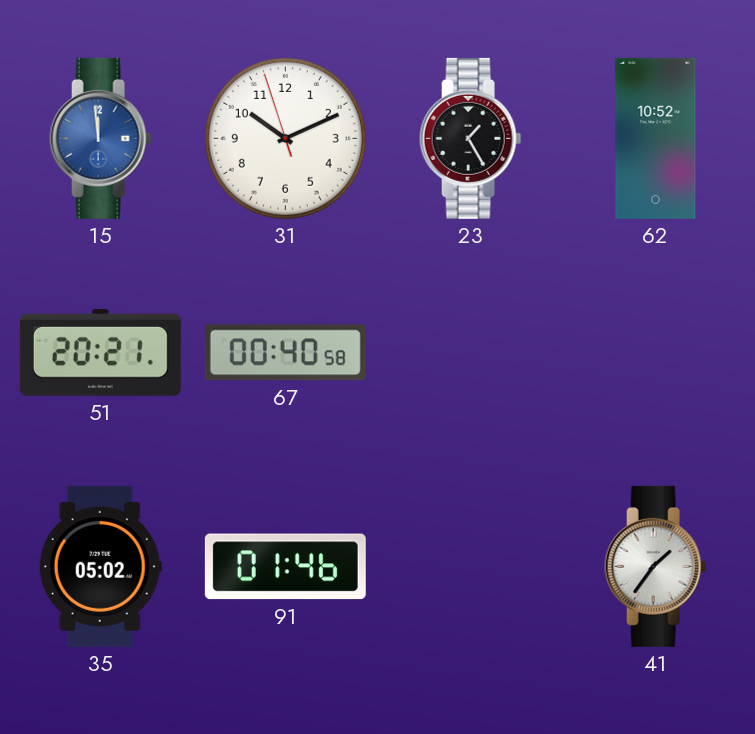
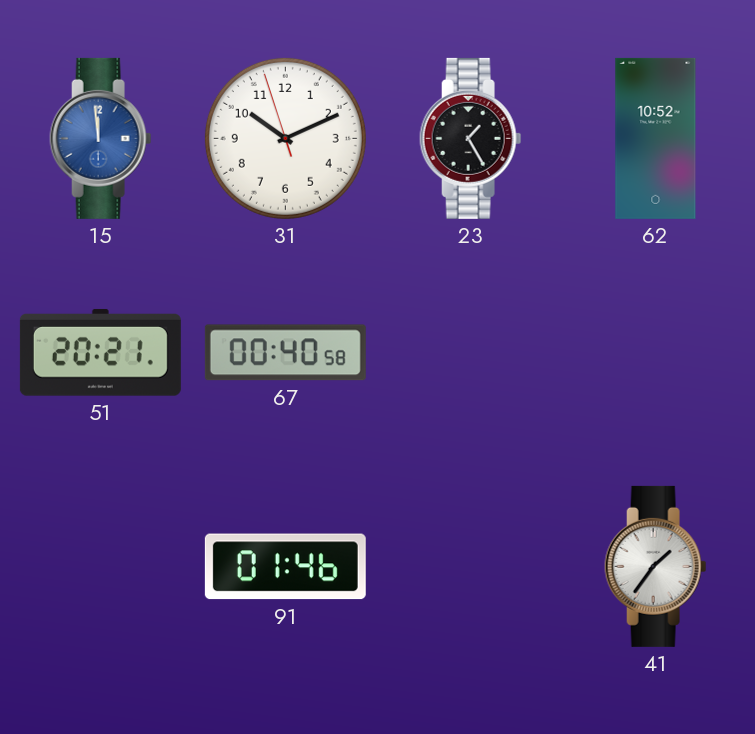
35: 05:02 -> none
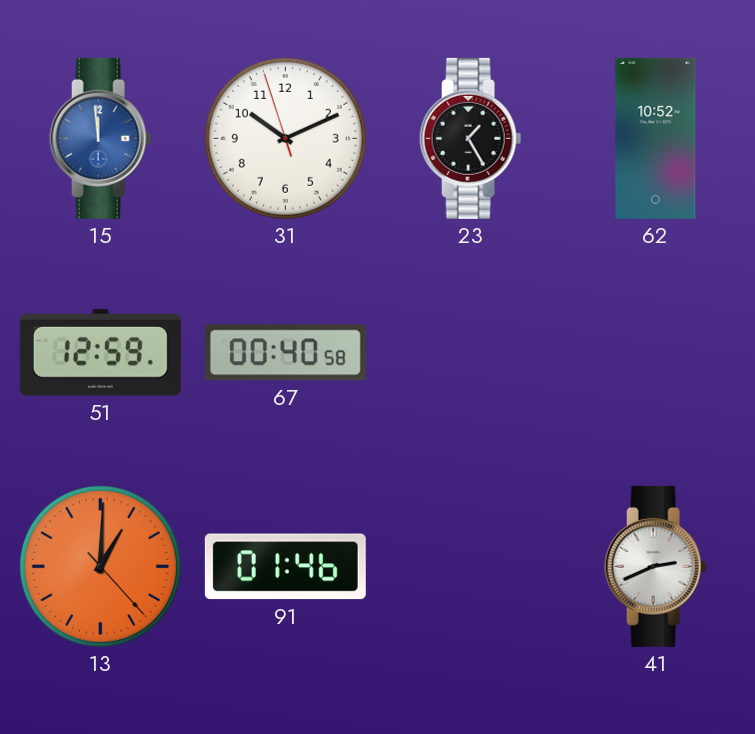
51: 20:21 -> 12:59
13: none -> 1:00
41: 1:36 -> 2:41
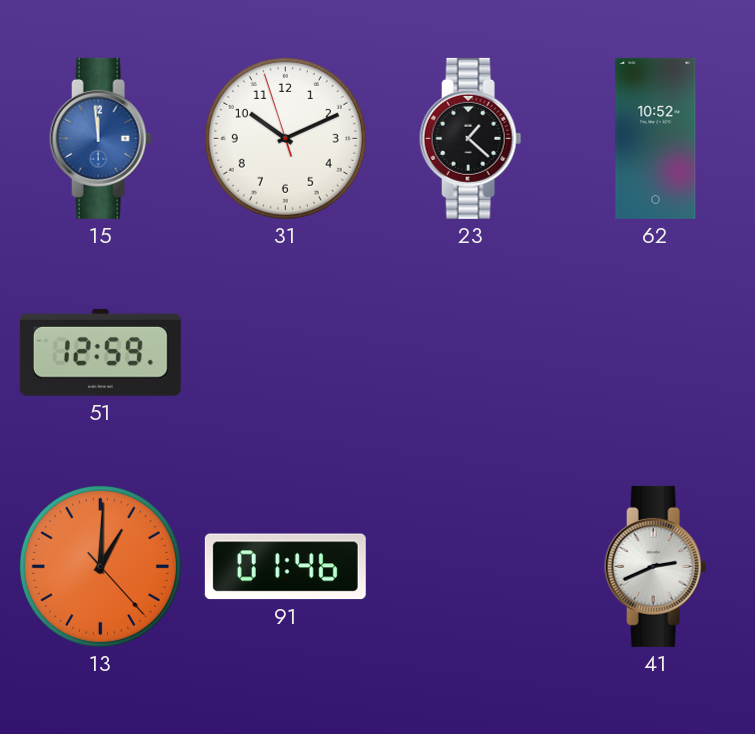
23: 1:25 -> 1:22
67: 00:40 -> none
